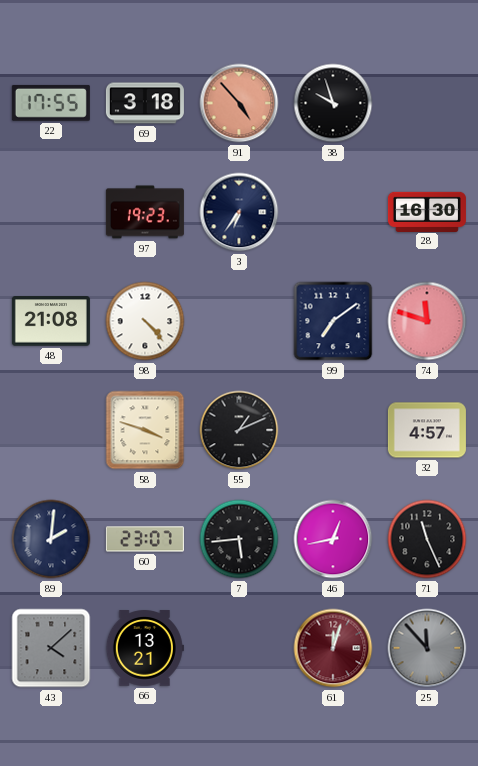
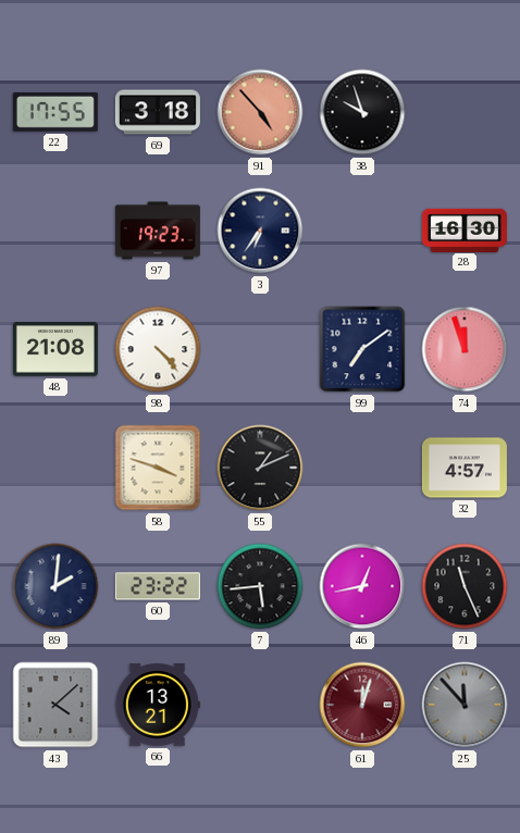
74: 11:48 -> 11:57
60: 23:07 -> 23:22
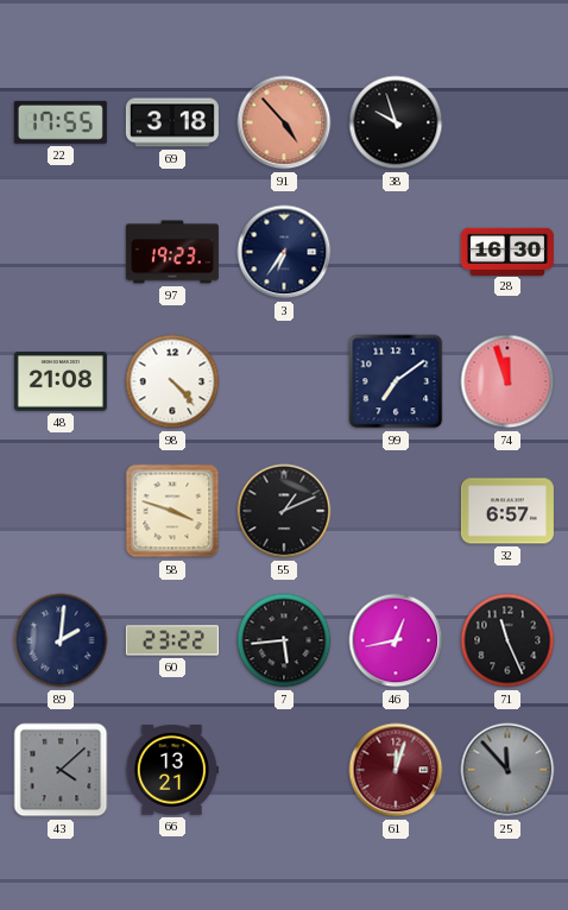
32: 4:57 -> 6:57
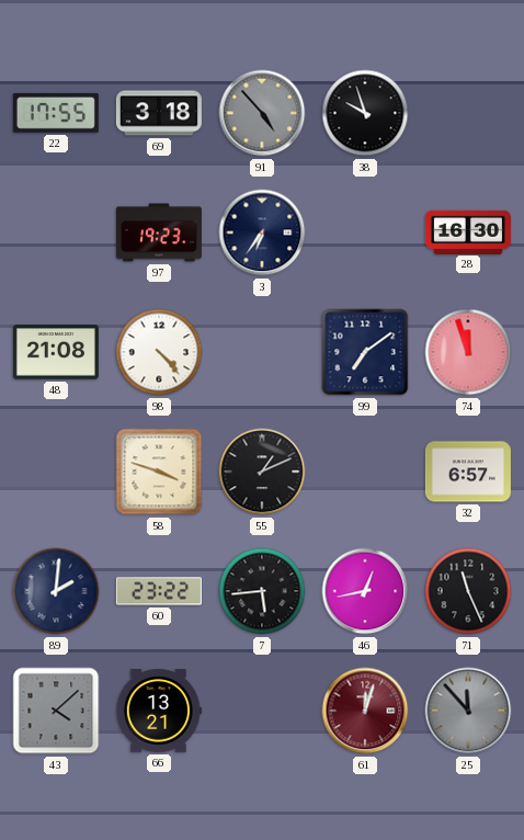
91 dial: salmon -> grey
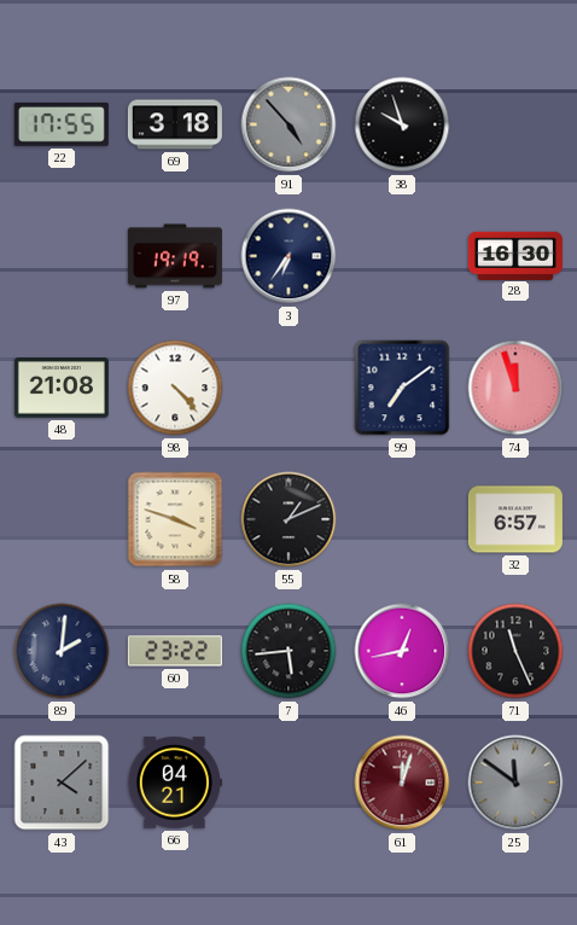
97: 19:23 -> 19:19
66: 13:21 -> 04:21
25: 11:53 -> 11:51
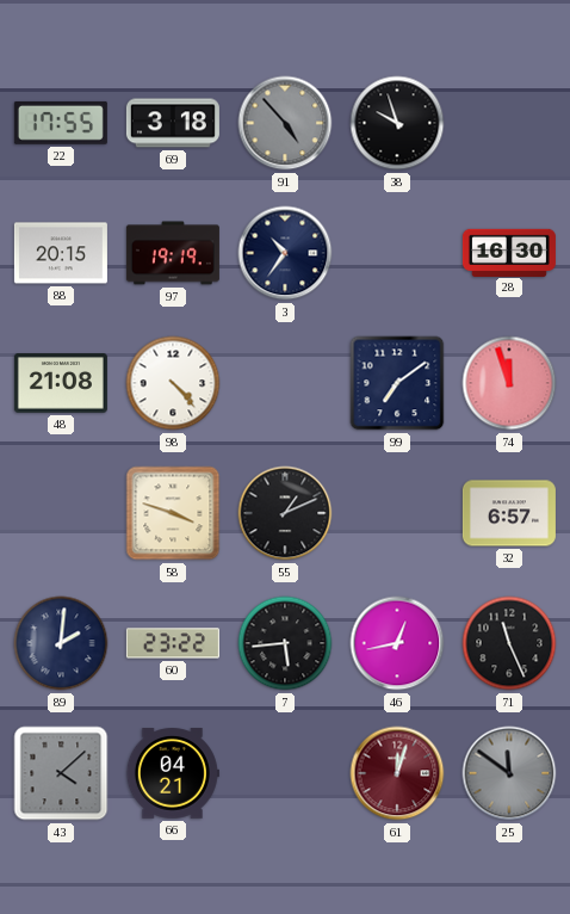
88: none -> 20:15
3: 6:36 -> 10:36
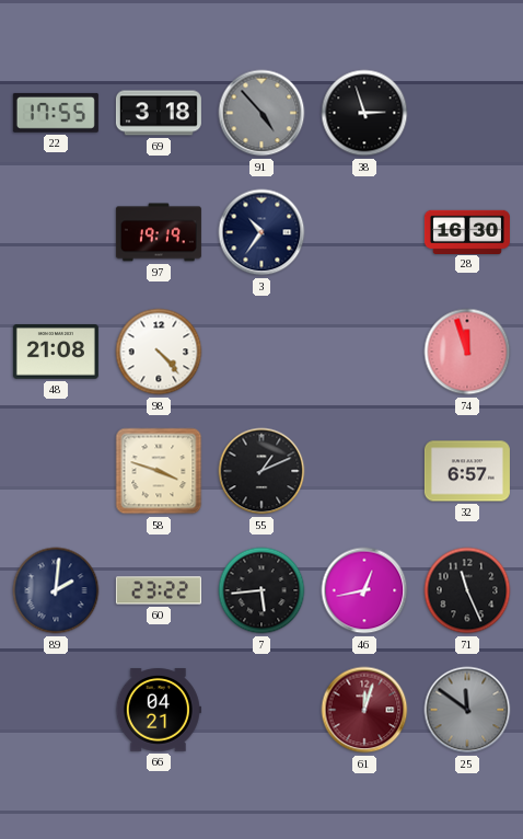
38: 9:57 -> 2:57
88: 20:15 -> none
99: 7:09 -> none
43: 4:08 -> none
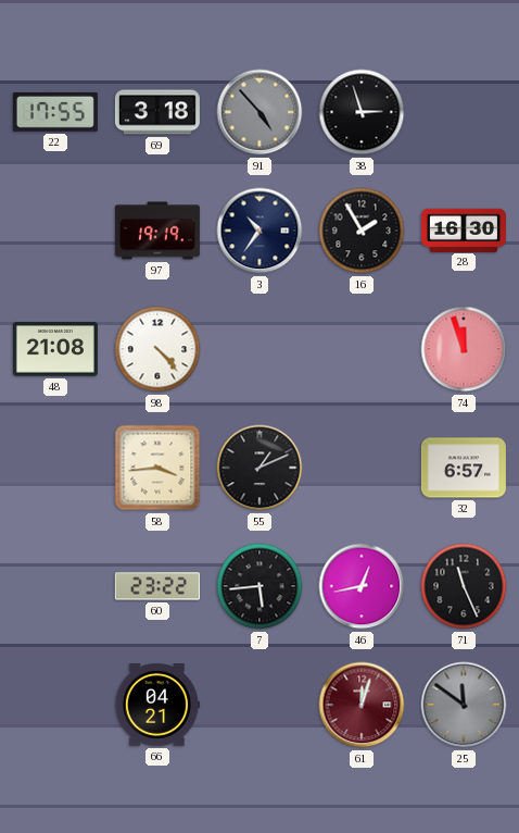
16: none -> 1:55
58: 3:48 -> 3:44
89: 2:01 -> none
